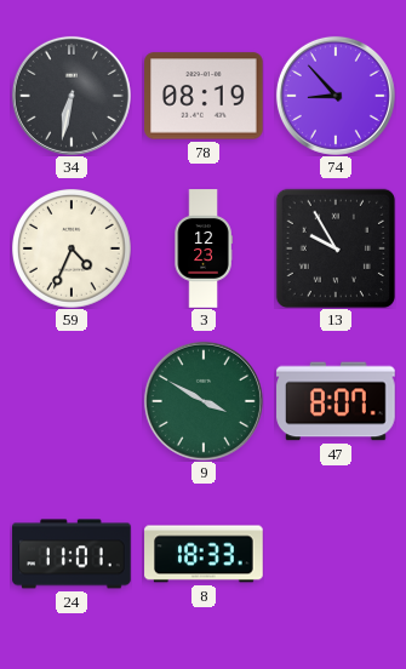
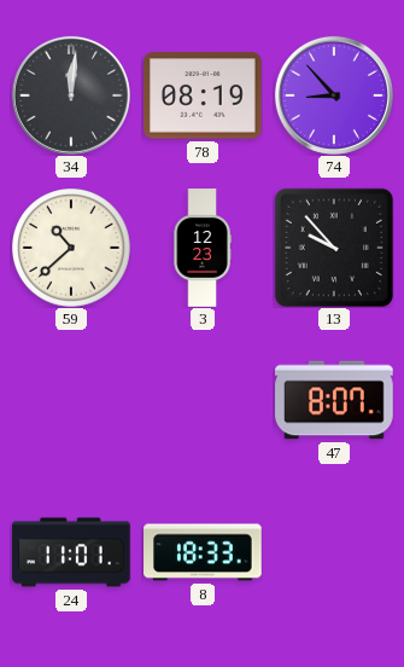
34: 6:32 -> 12:01
59: 4:34 -> 10:38
13: 9:55 -> 9:53
9: 3:50 -> none
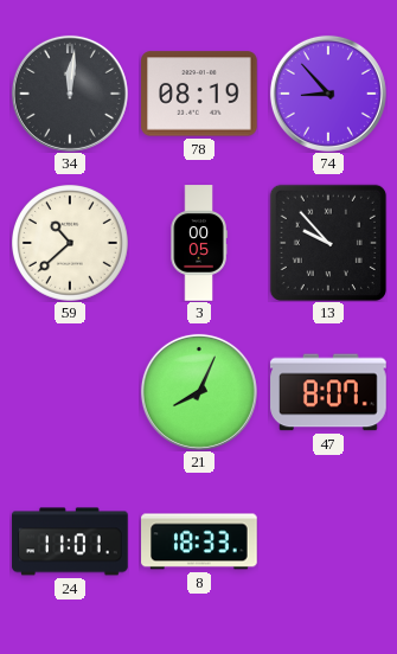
3: 12:23 -> 00:05
21: none -> 8:04
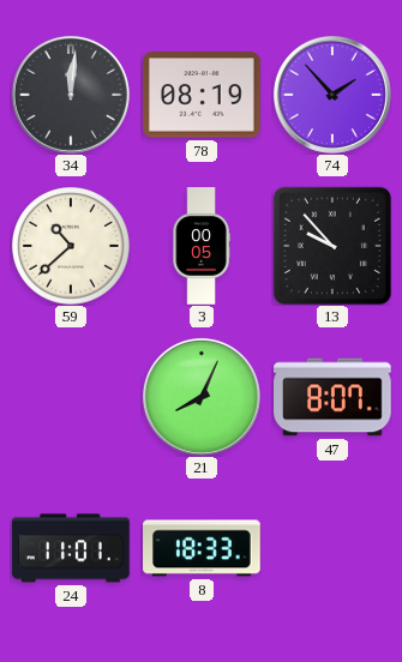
74: 8:53 -> 1:53
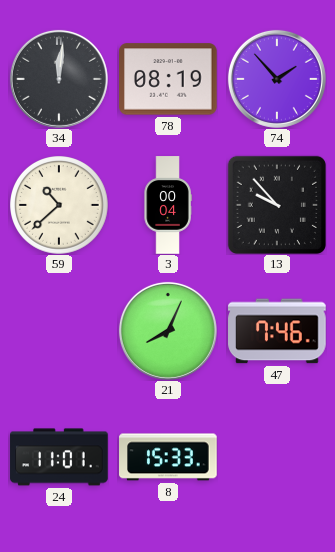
3: 00:05 -> 00:04
47: 8:07 -> 7:46
8: 18:33 -> 15:33
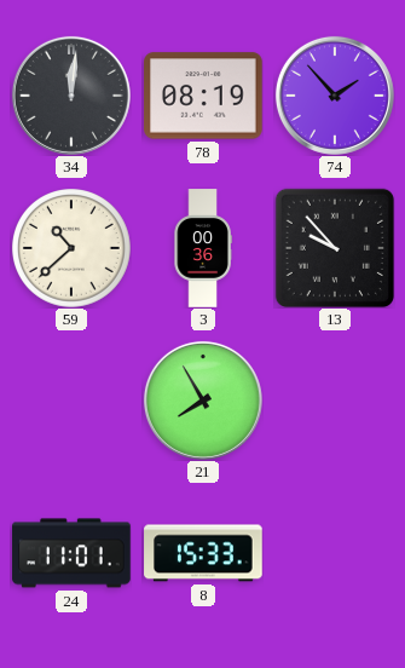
3: 00:04 -> 00:36
21: 8:04 -> 7:55
47: 7:46 -> none
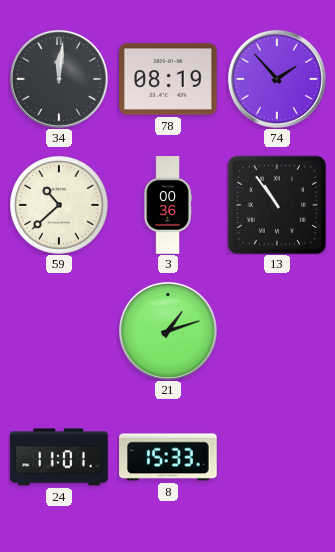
13: 9:53 -> 10:54
21: 7:55 -> 1:12
